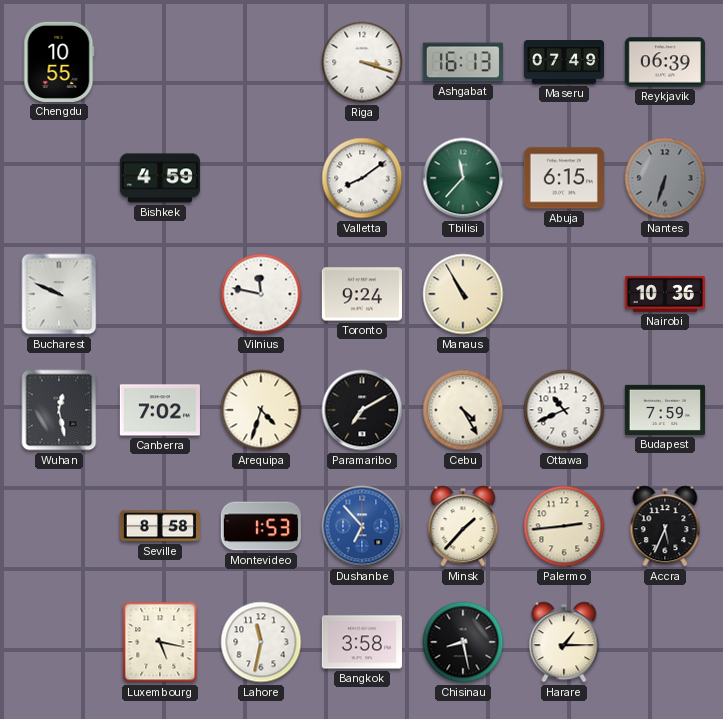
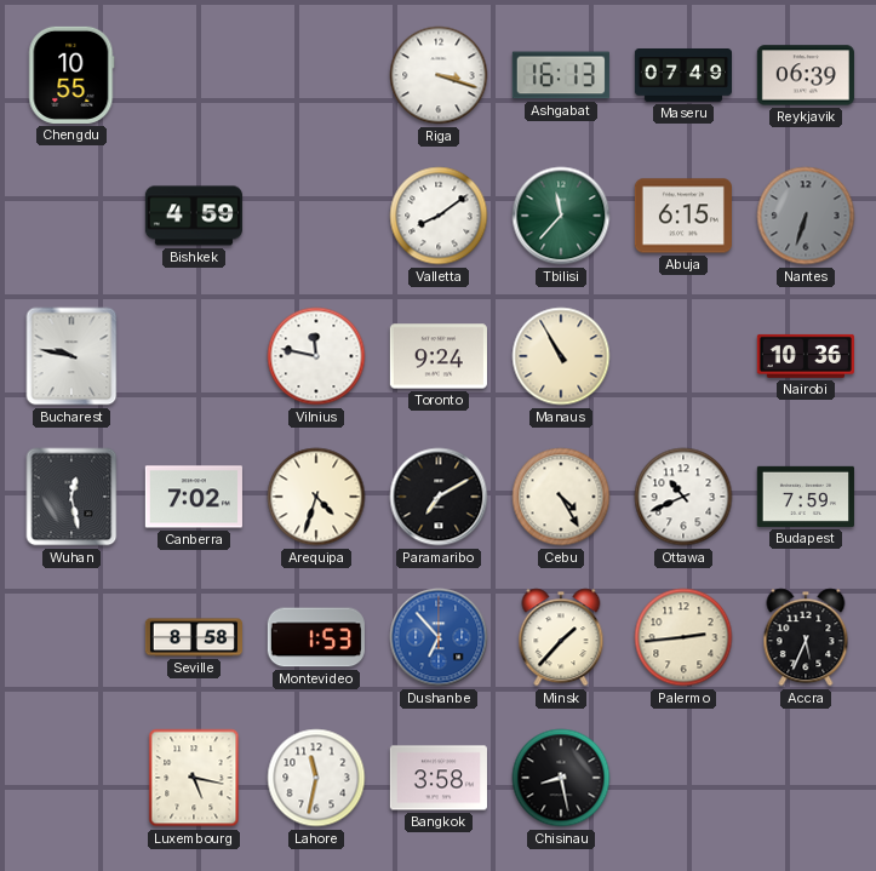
Bucharest: 9:49 -> 9:47
Harare: 1:15 -> none
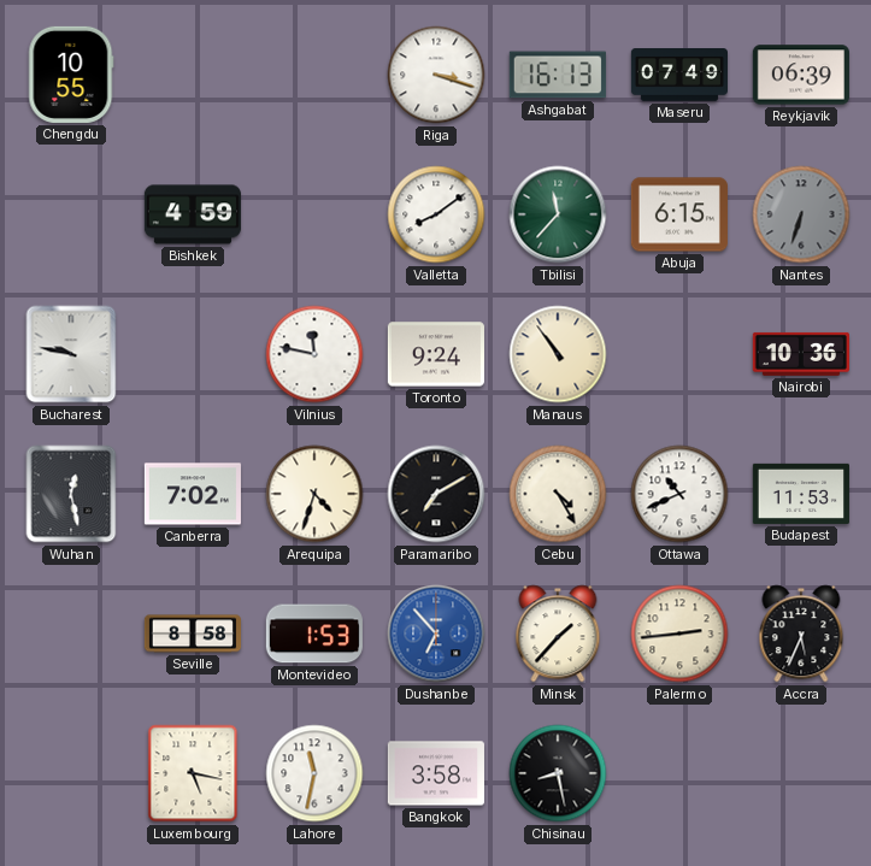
Manaus: 10:55 -> 10:54
Budapest: 7:59 -> 11:53
